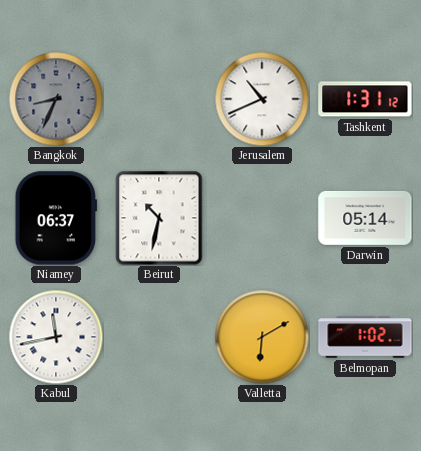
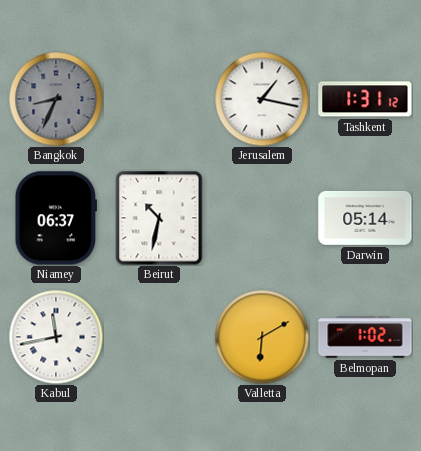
Jerusalem: 10:41 -> 1:17
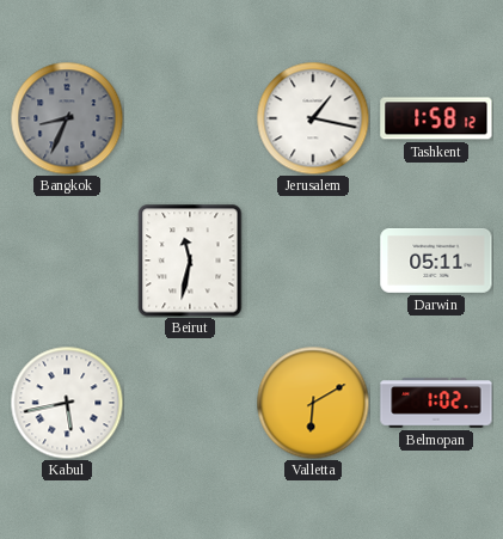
Tashkent: 1:31 -> 1:58
Niamey: 06:37 -> none
Beirut: 10:32 -> 11:32
Darwin: 05:14 -> 05:11
Kabul: 11:43 -> 5:43
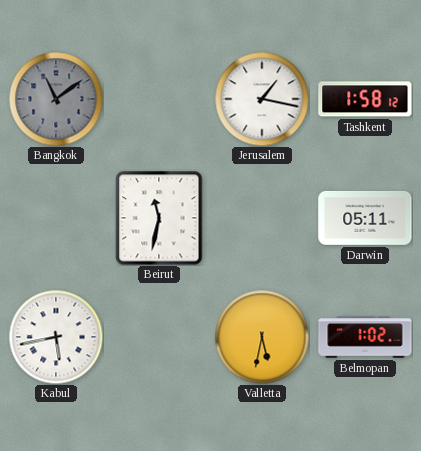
Bangkok: 8:34 -> 11:09
Valletta: 6:10 -> 5:32
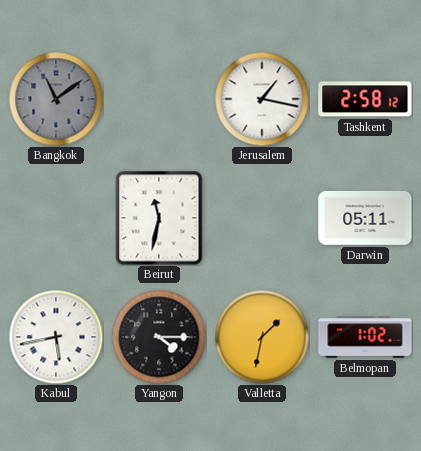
Tashkent: 1:58 -> 2:58
Yangon: none -> 4:15
Valletta: 5:32 -> 1:32
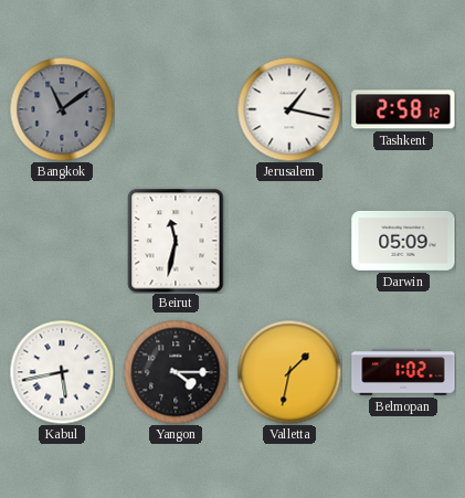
Darwin: 05:11 -> 05:09
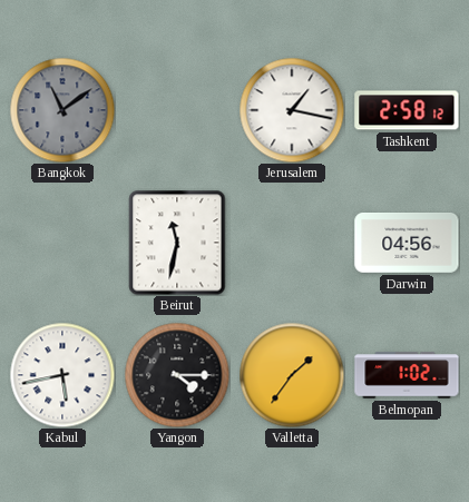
Darwin: 05:09 -> 04:56
Valletta: 1:32 -> 1:36
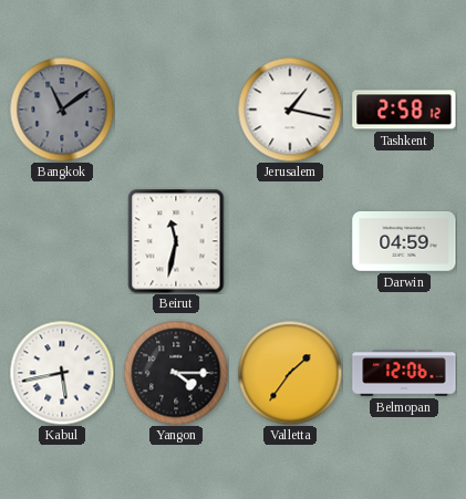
Darwin: 04:56 -> 04:59
Belmopan: 1:02 -> 12:06
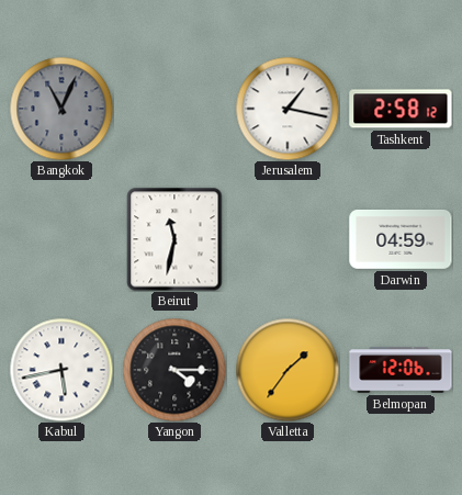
Bangkok: 11:09 -> 11:04
